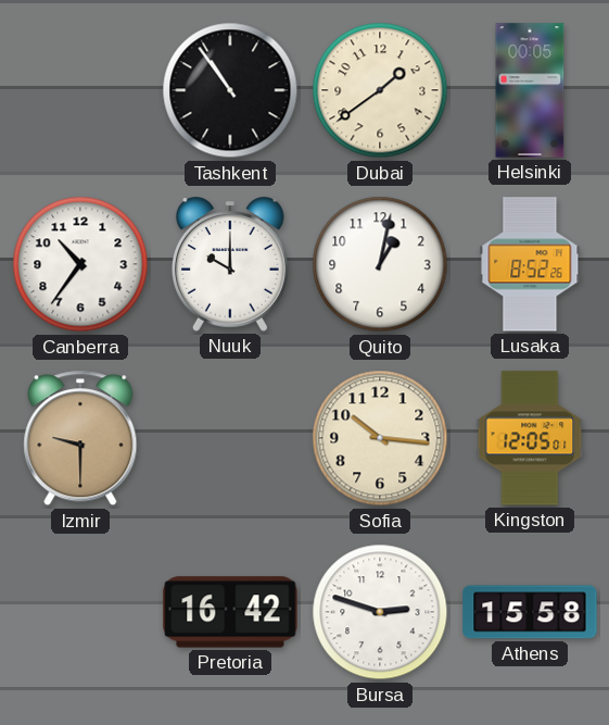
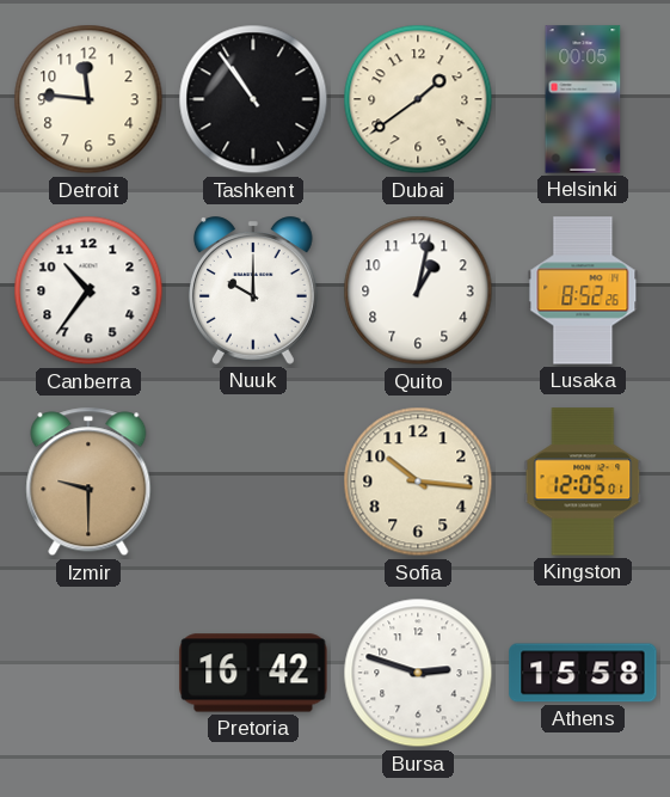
Detroit: none -> 11:46
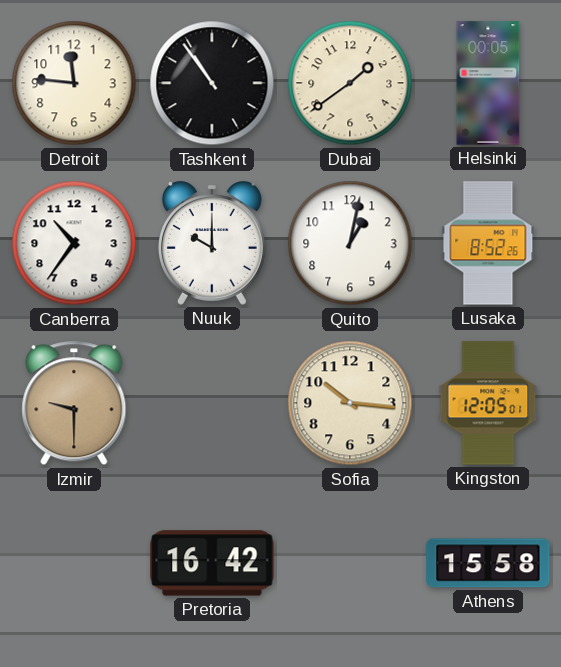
Bursa: 2:48 -> none
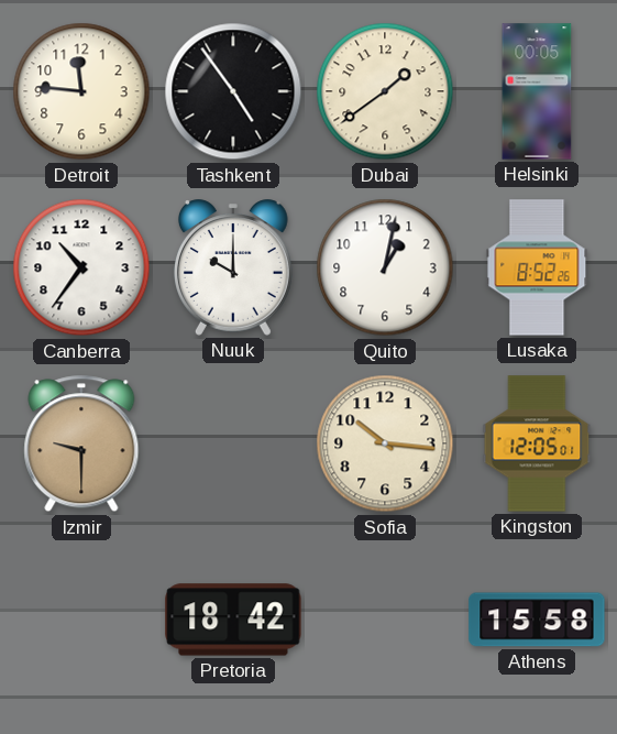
Tashkent: 10:54 -> 4:54
Pretoria: 16:42 -> 18:42
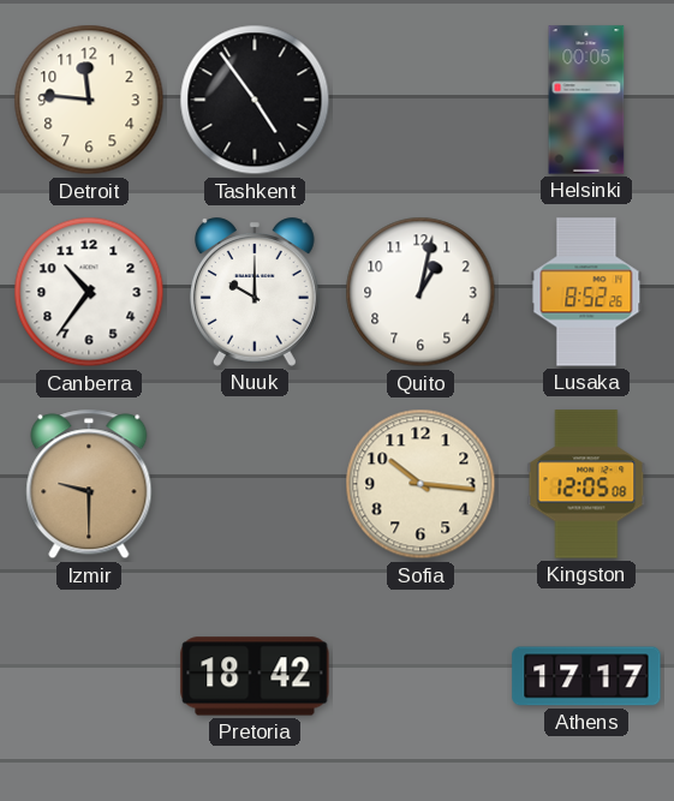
Dubai: 1:39 -> none
Kingston: 12:05:01 -> 12:05:08
Athens: 15:58 -> 17:17
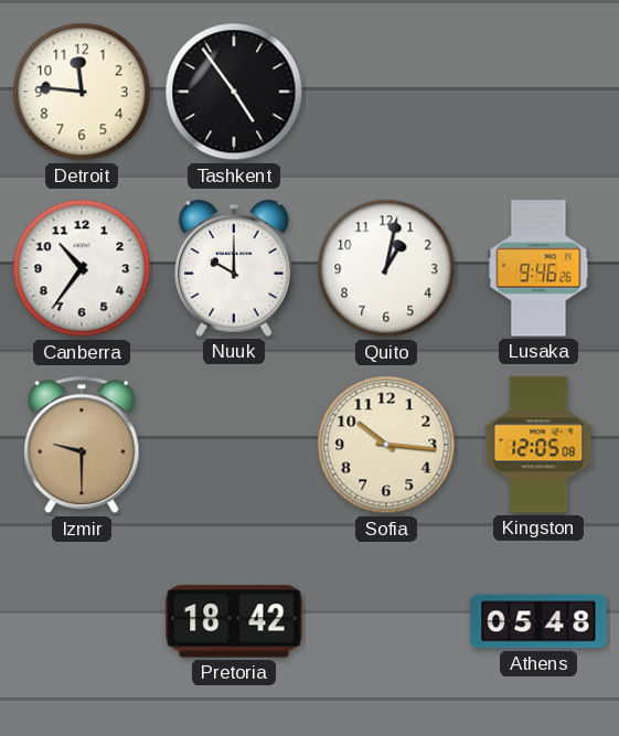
Helsinki: 00:05 -> none
Lusaka: 8:52 -> 9:46
Athens: 17:17 -> 05:48
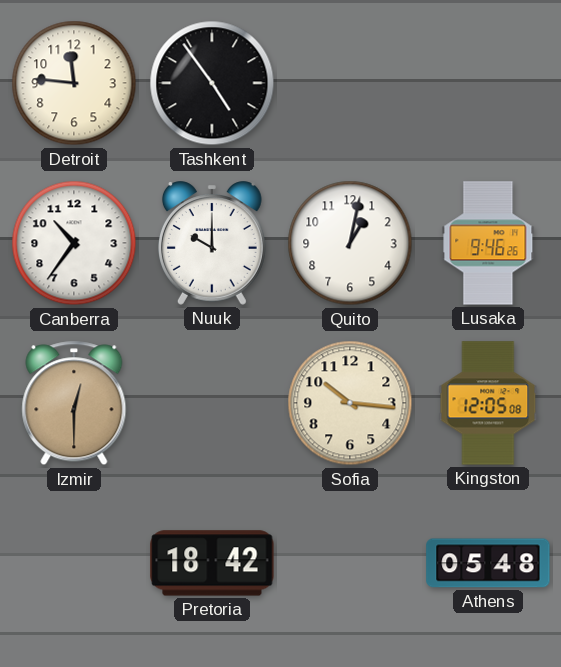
Izmir: 9:30 -> 12:30
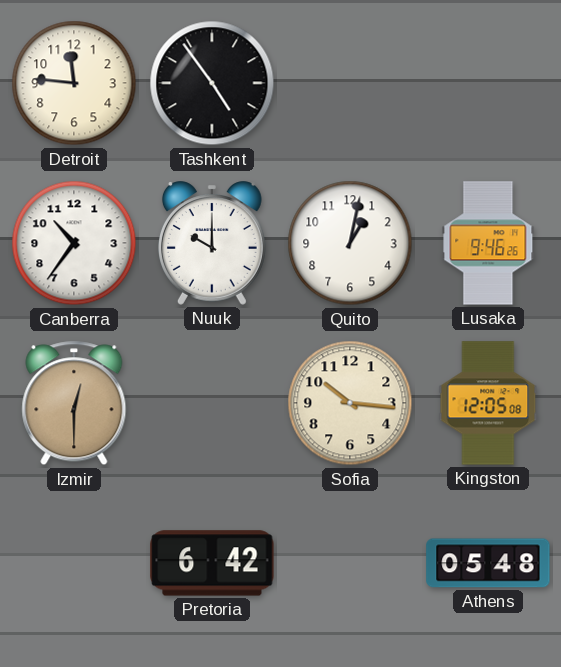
Pretoria: 18:42 -> 6:42
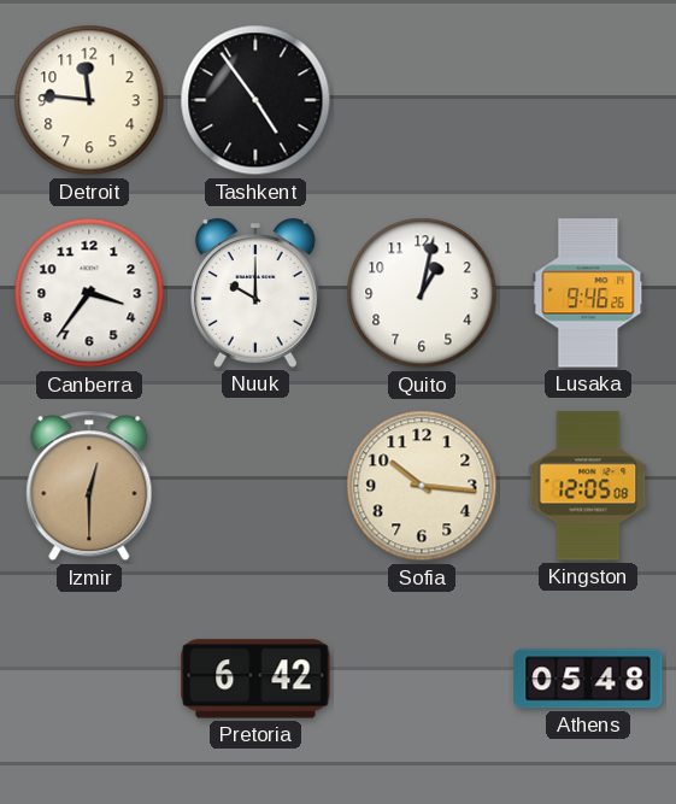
Canberra: 10:36 -> 3:36
